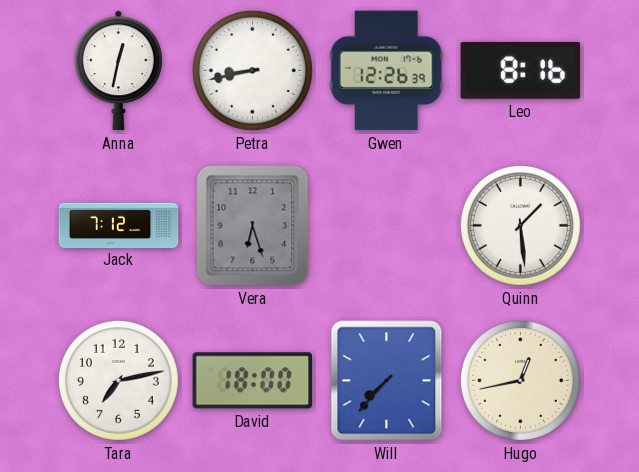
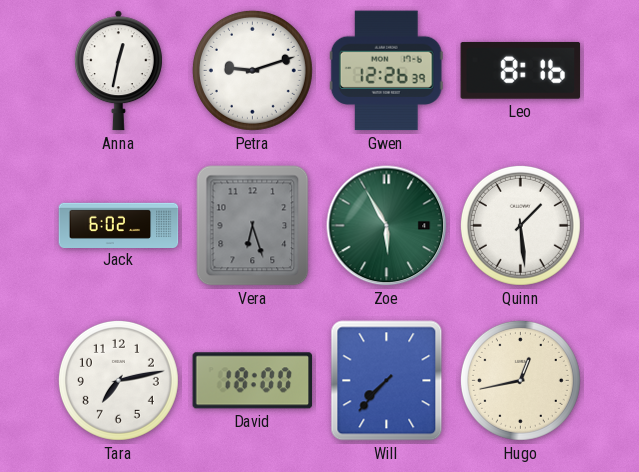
Petra: 8:43 -> 9:12
Jack: 7:12 -> 6:02
Zoe: none -> 5:55
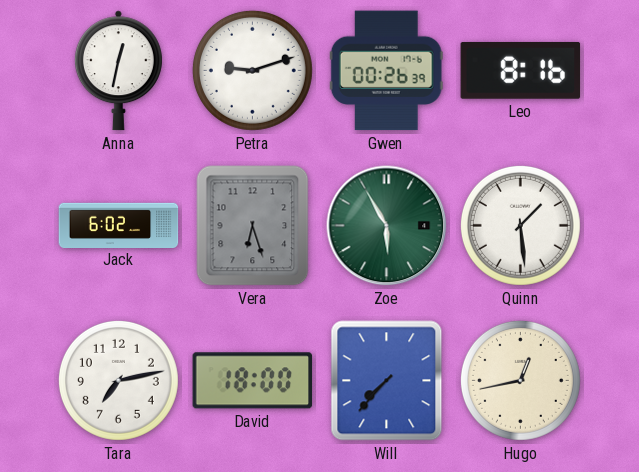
Gwen: 12:26 -> 00:26
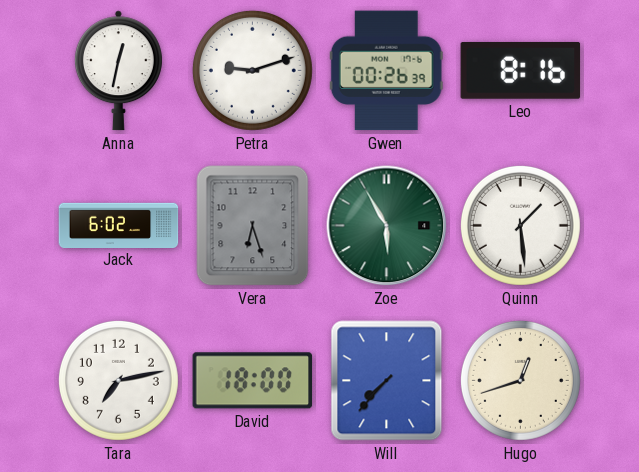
Hugo: 12:43 -> 12:42
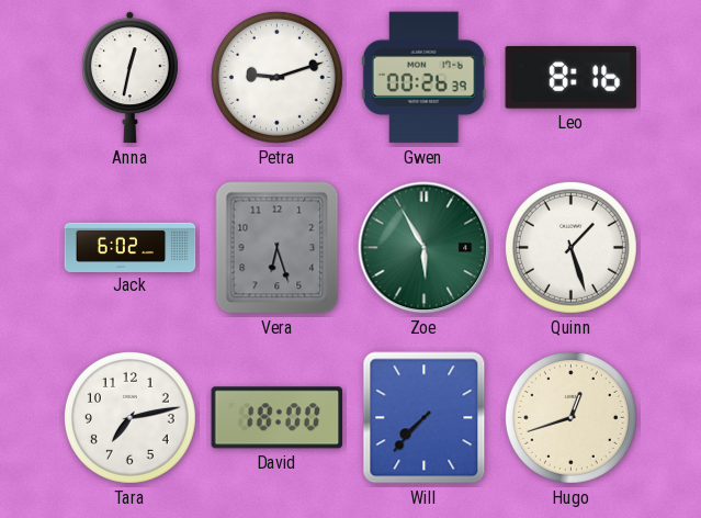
Quinn: 1:29 -> 1:27
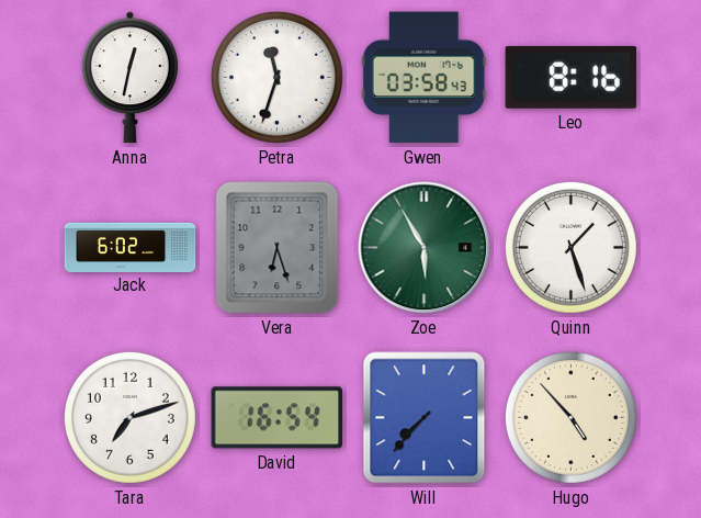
Petra: 9:12 -> 11:33
Gwen: 00:26 -> 03:58
Tara: 7:13 -> 7:12
David: 18:00 -> 16:54
Hugo: 12:42 -> 4:53
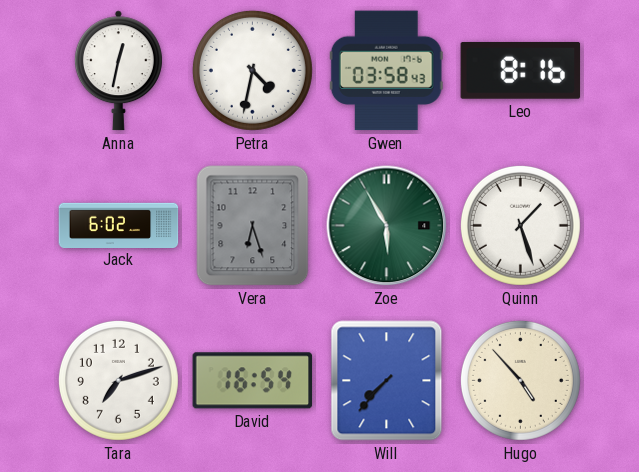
Petra: 11:33 -> 4:32
